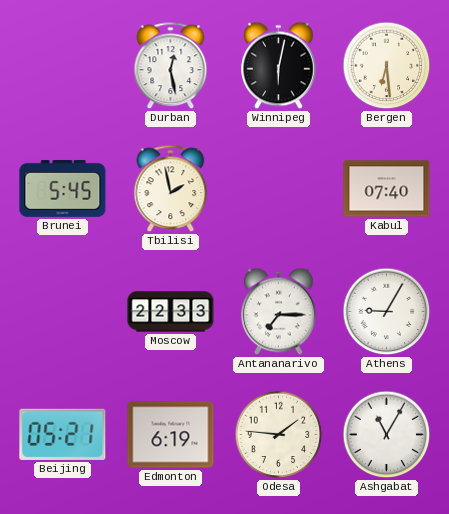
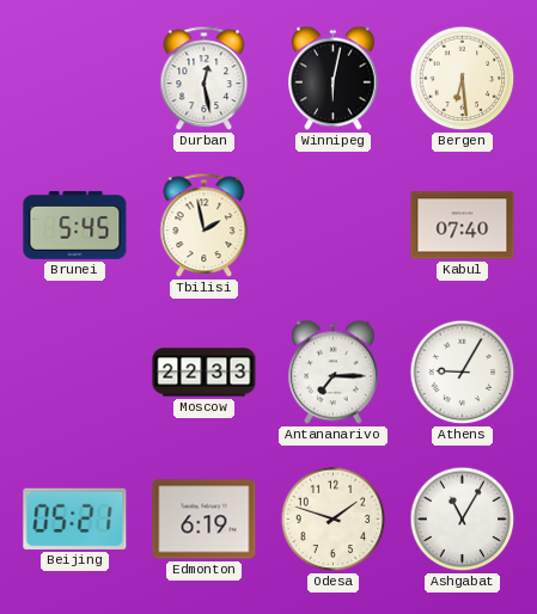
Odesa: 1:46 -> 1:48
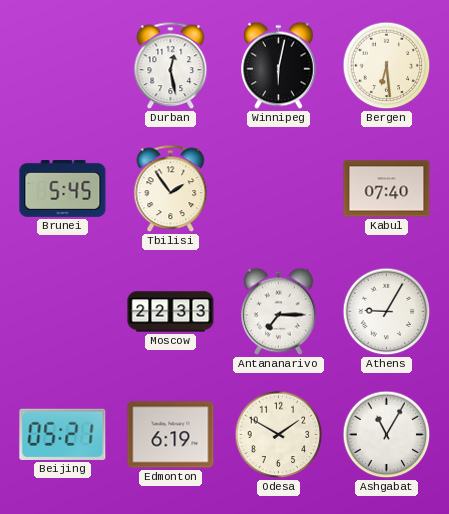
Tbilisi: 1:58 -> 1:54
Odesa: 1:48 -> 1:50
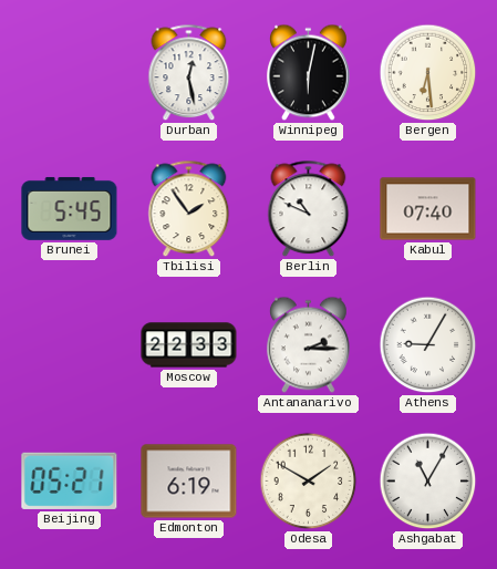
Berlin: none -> 10:49
Antananarivo: 7:15 -> 2:15
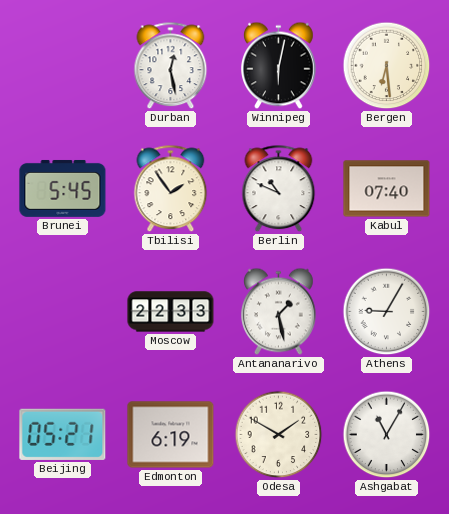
Antananarivo: 2:15 -> 1:28
